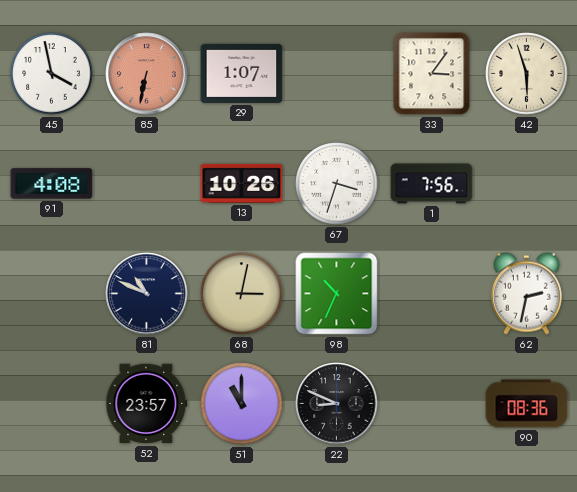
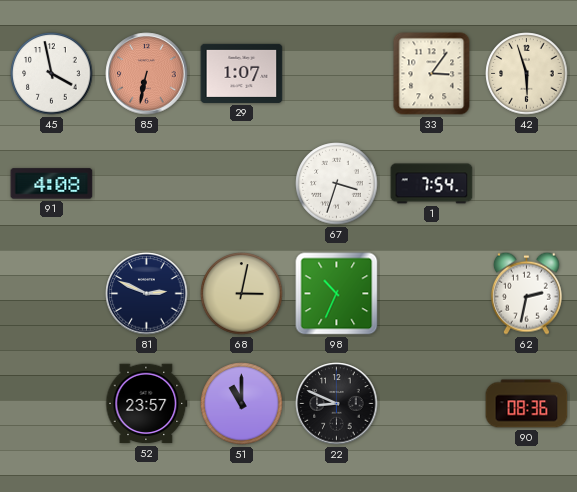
13: 10:26 -> none
1: 7:56 -> 7:54
81: 10:49 -> 2:49
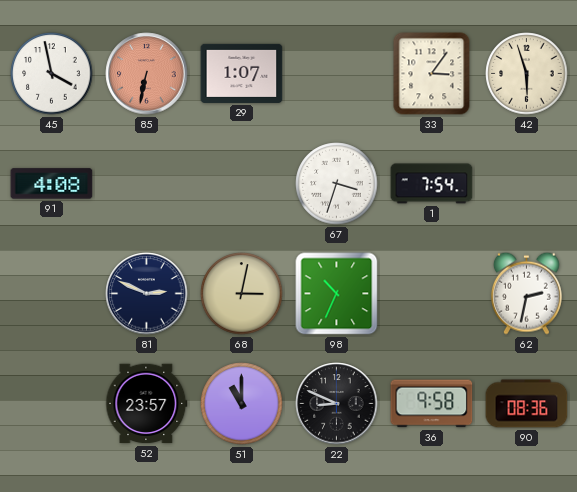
36: none -> 9:58
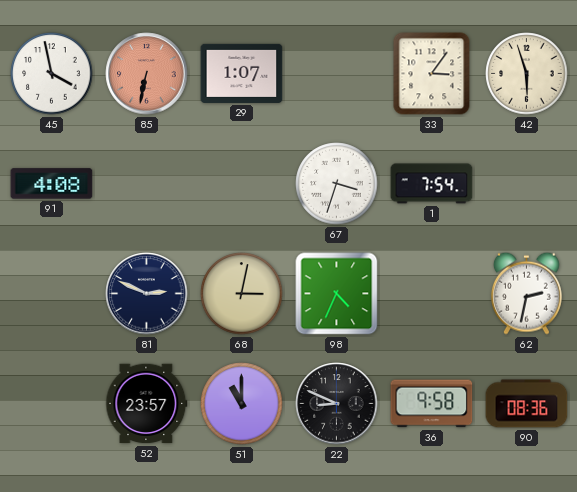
98: 10:34 -> 4:34
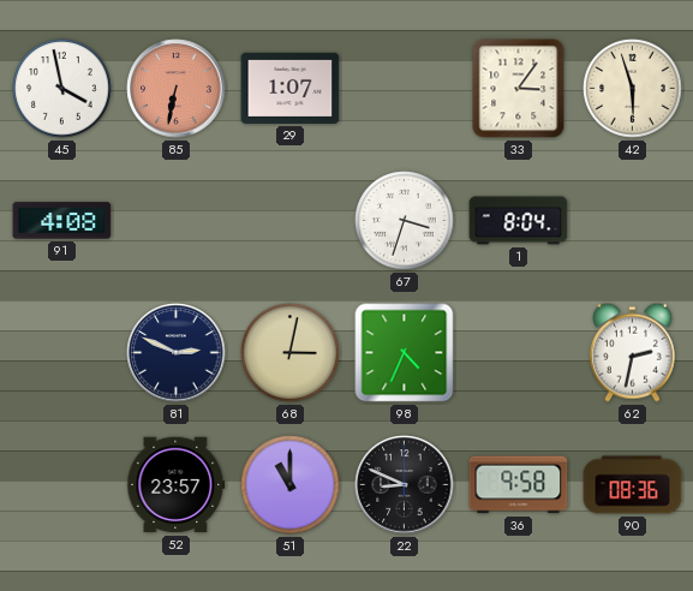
1: 7:54 -> 8:04
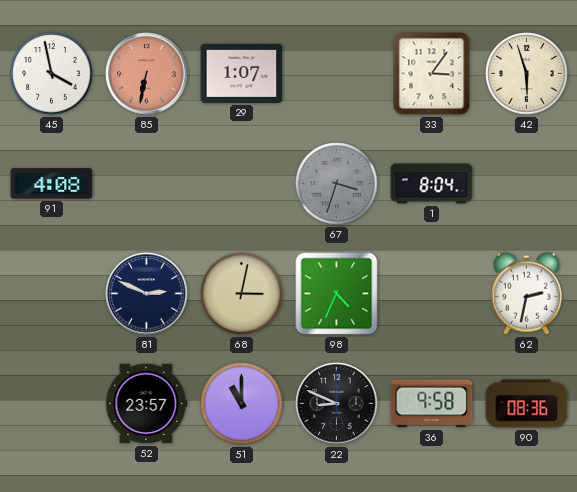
67 dial: white -> grey
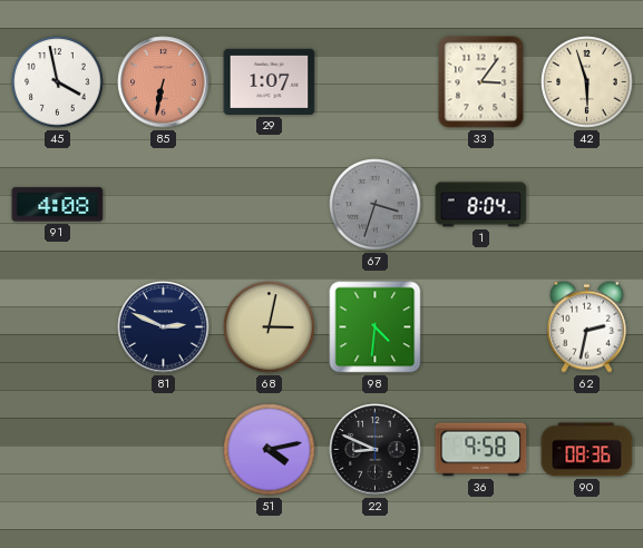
98: 4:34 -> 4:31
52: 23:57 -> none
51: 11:00 -> 4:13
